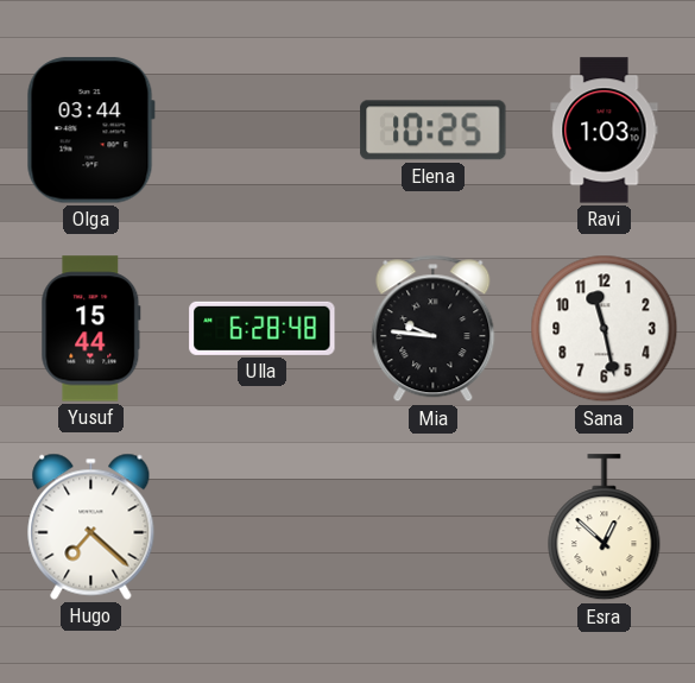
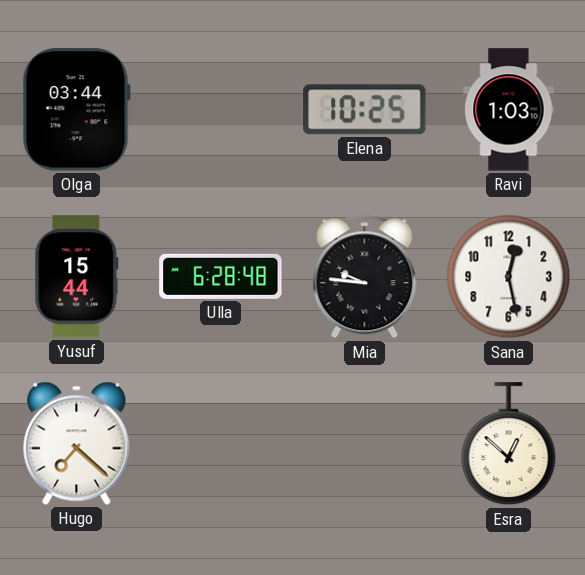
Sana: 11:28 -> 12:28
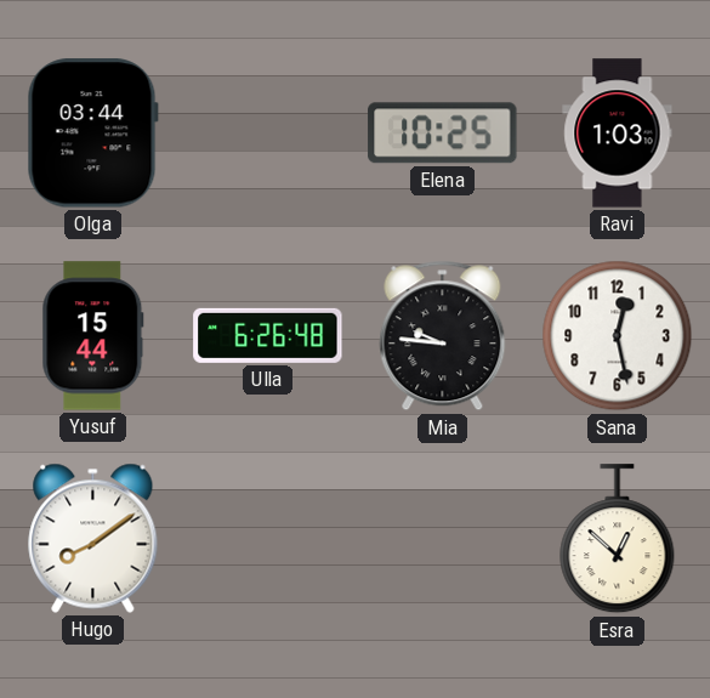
Ulla: 6:28 -> 6:26
Hugo: 7:22 -> 8:09
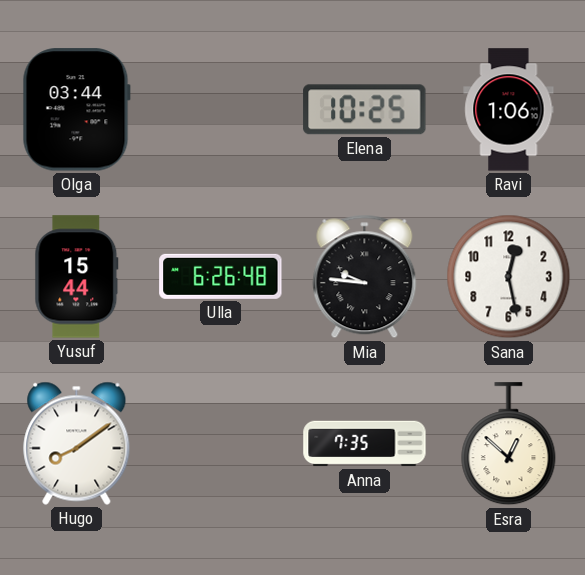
Ravi: 1:03 -> 1:06
Anna: none -> 7:35
